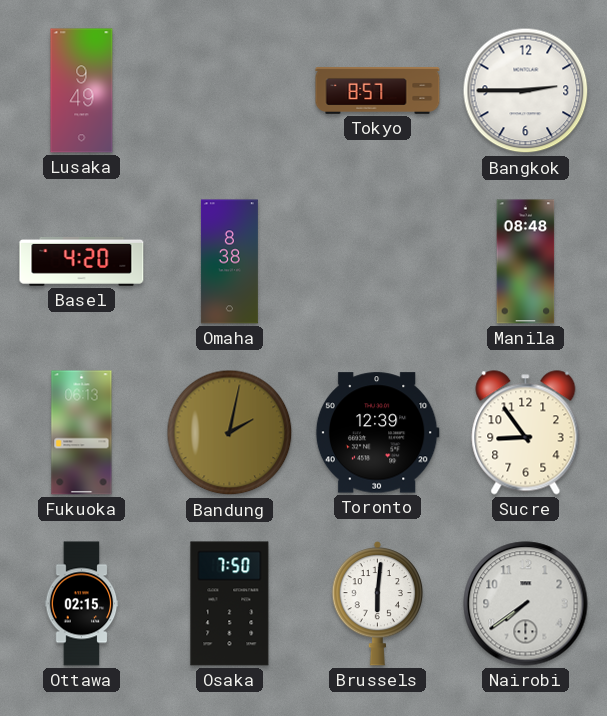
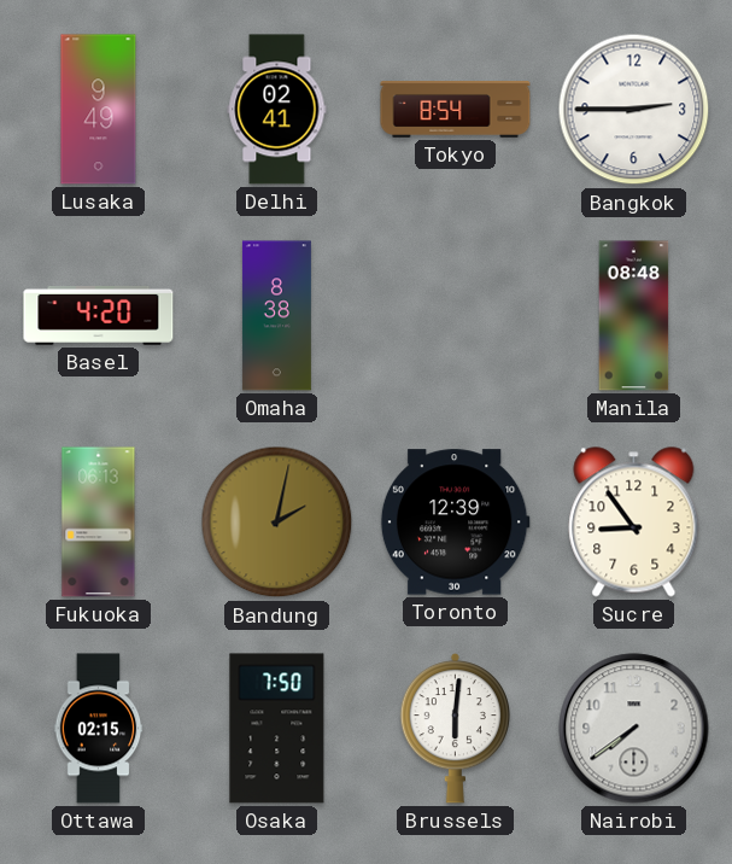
Delhi: none -> 02:41
Tokyo: 8:57 -> 8:54
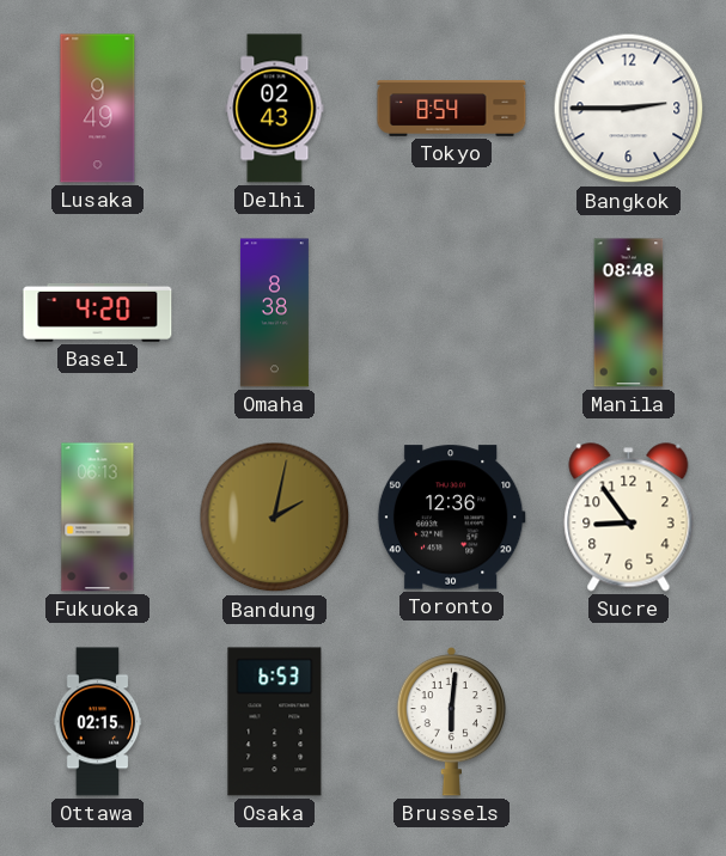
Delhi: 02:41 -> 02:43
Toronto: 12:39 -> 12:36
Osaka: 7:50 -> 6:53
Nairobi: 7:39 -> none
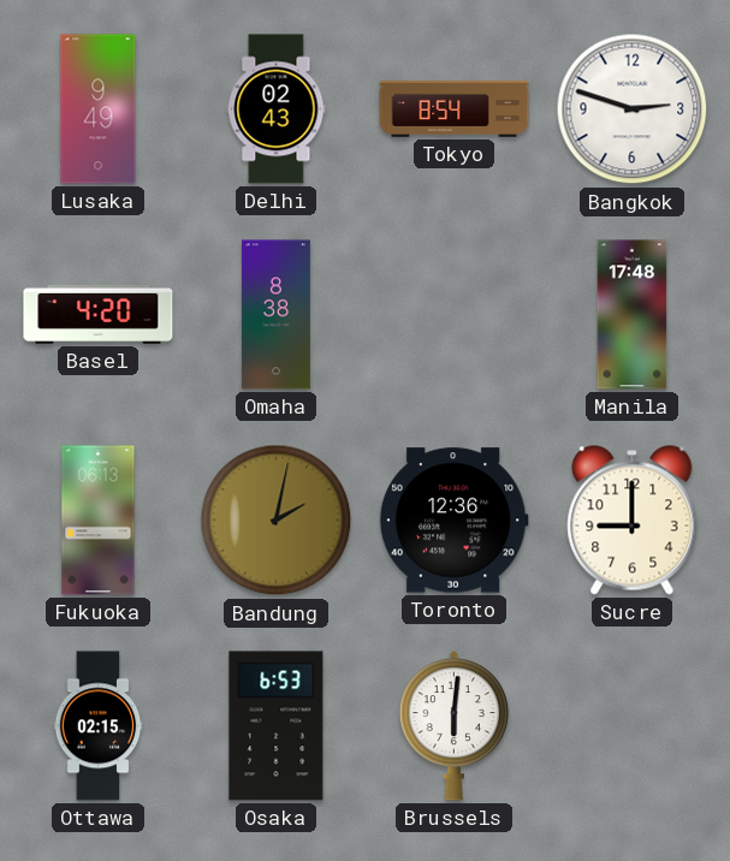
Bangkok: 2:45 -> 2:48
Manila: 08:48 -> 17:48
Sucre: 8:54 -> 9:00
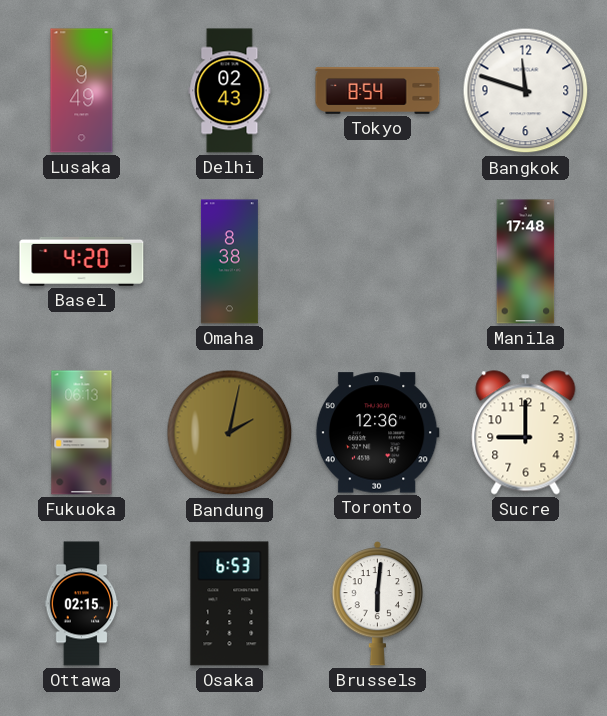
Bangkok: 2:48 -> 11:48
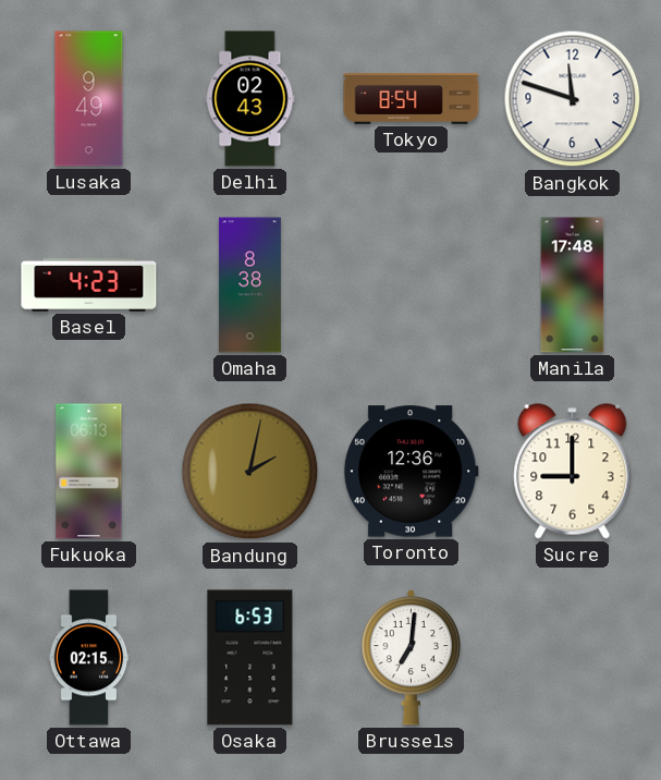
Basel: 4:20 -> 4:23
Brussels: 6:01 -> 7:01
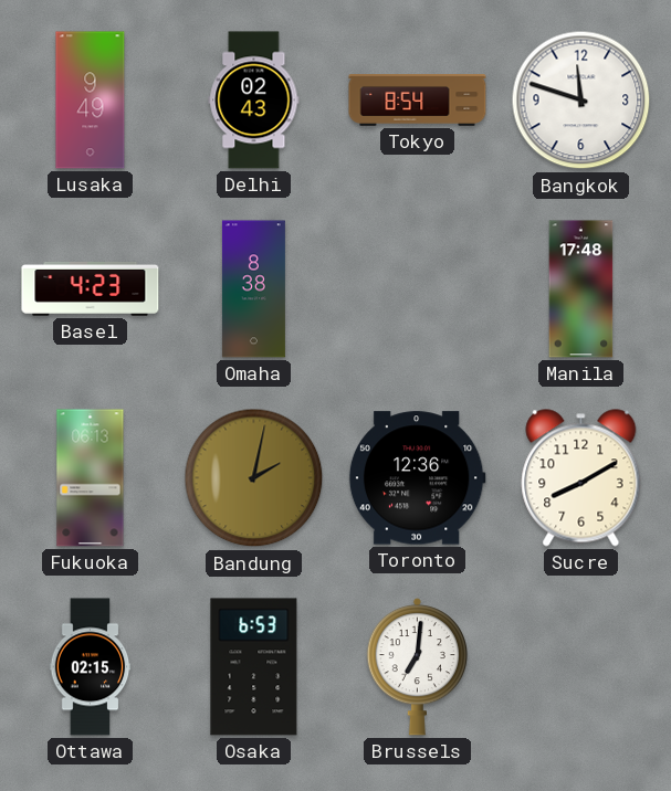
Sucre: 9:00 -> 8:10
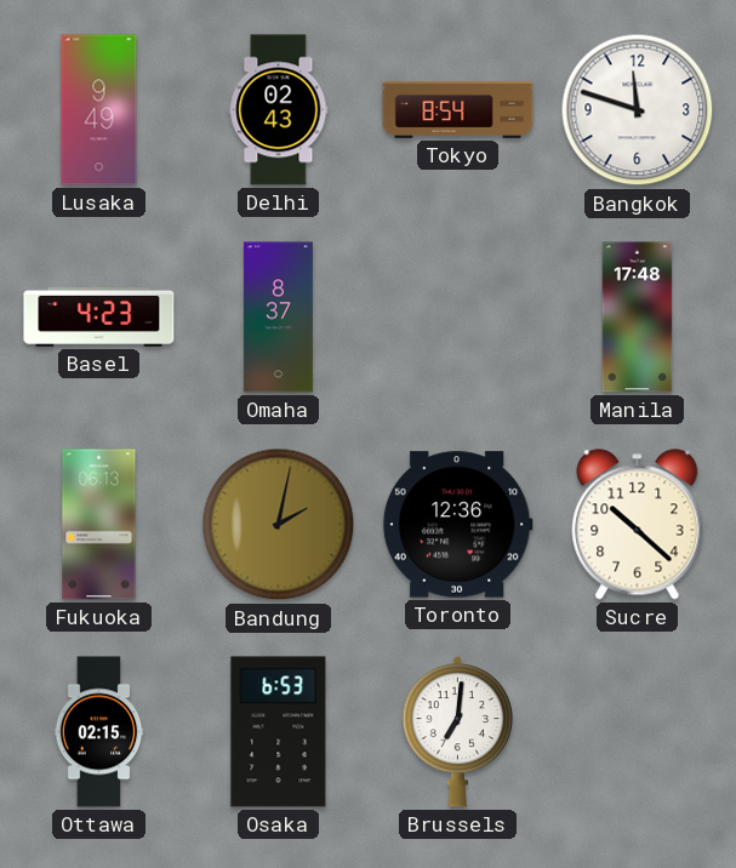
Omaha: 8:38 -> 8:37
Sucre: 8:10 -> 10:22
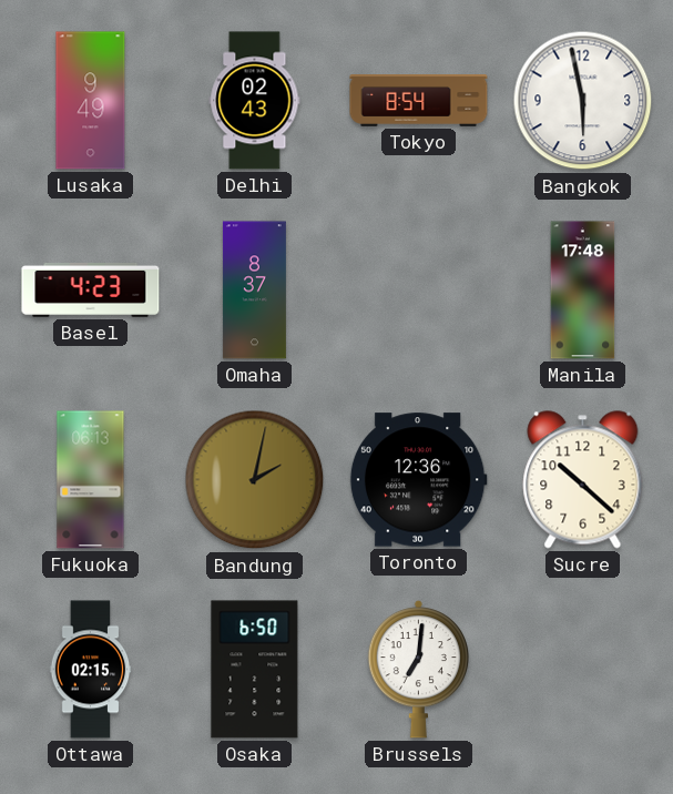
Bangkok: 11:48 -> 5:58
Osaka: 6:53 -> 6:50
